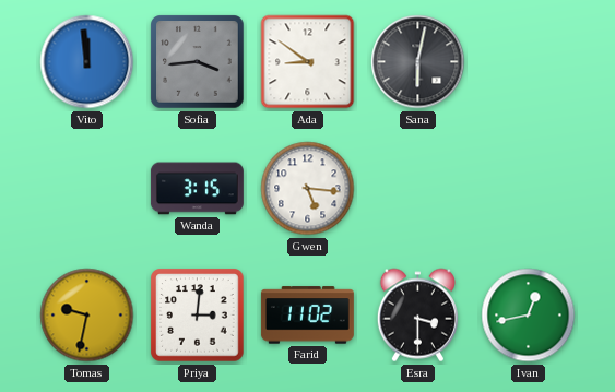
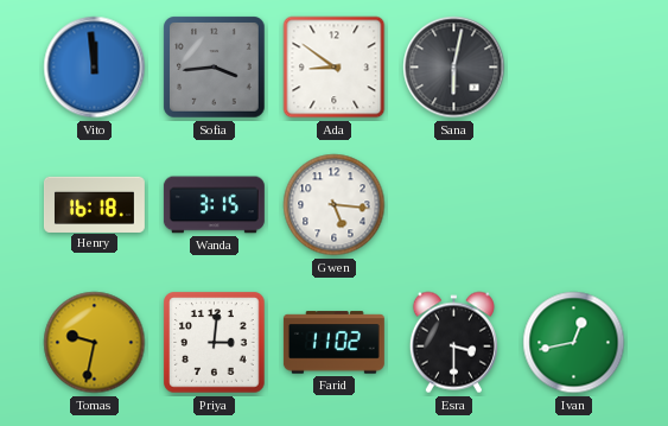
Henry: none -> 16:18
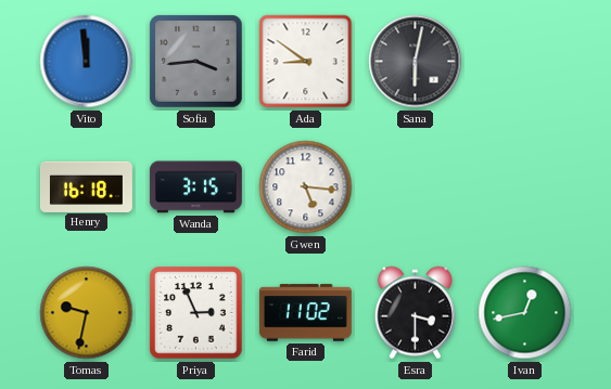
Priya: 3:01 -> 2:56
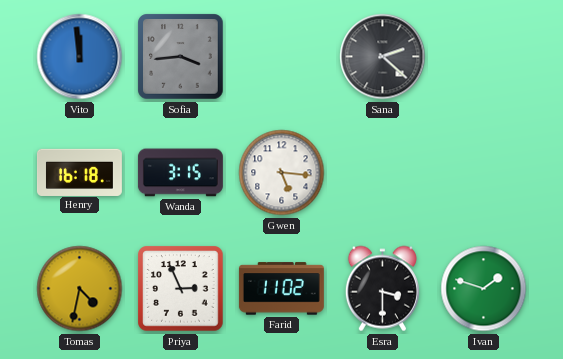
Ada: 8:51 -> none
Sana: 6:02 -> 2:22
Tomas: 9:32 -> 4:32
Ivan: 12:43 -> 1:48
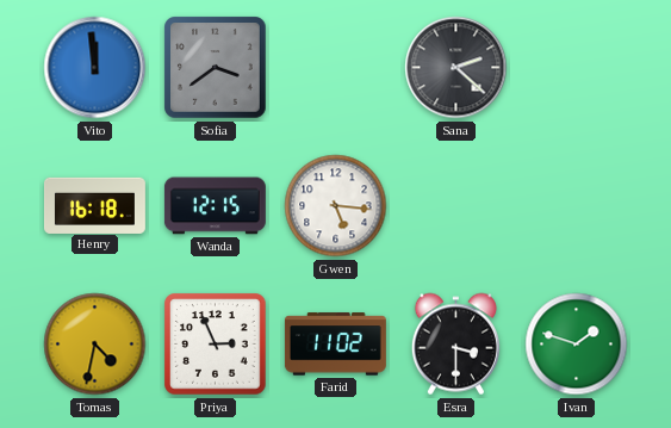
Sofia: 3:44 -> 3:39
Wanda: 3:15 -> 12:15
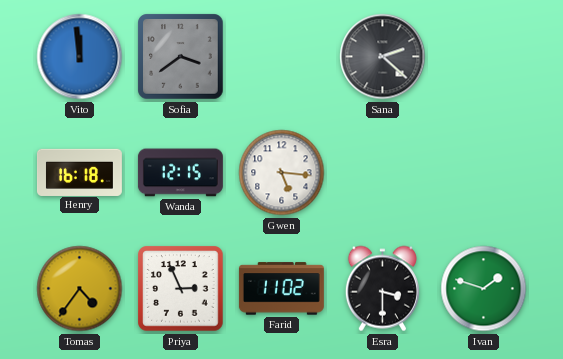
Tomas: 4:32 -> 4:36
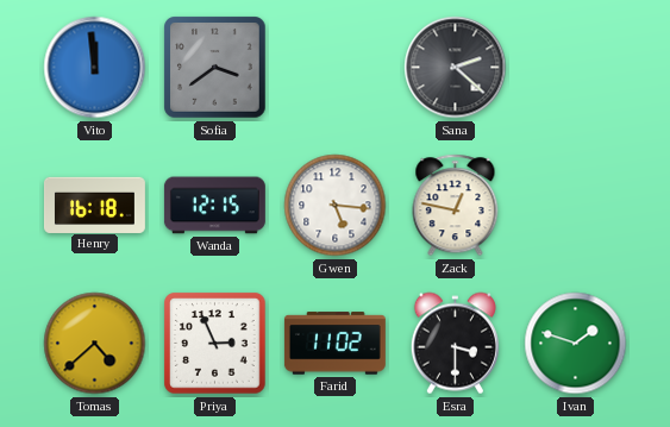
Zack: none -> 12:47
Tomas: 4:36 -> 4:38
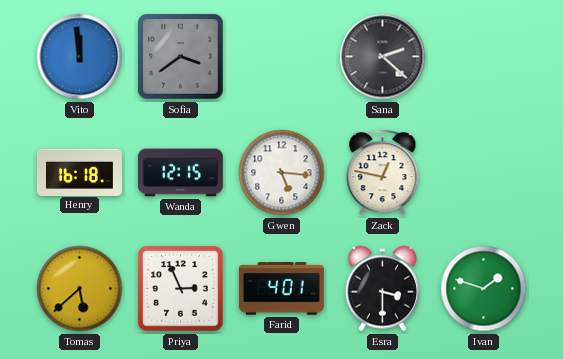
Tomas: 4:38 -> 5:38
Farid: 11:02 -> 4:01
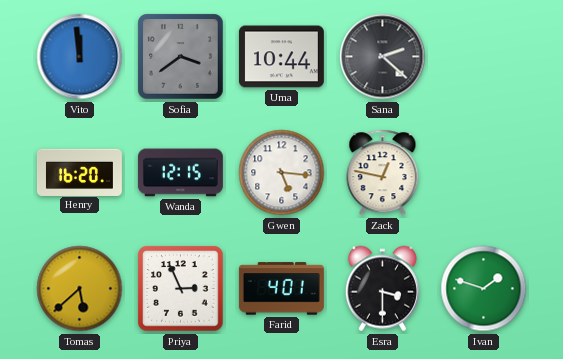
Uma: none -> 10:44
Henry: 16:18 -> 16:20
